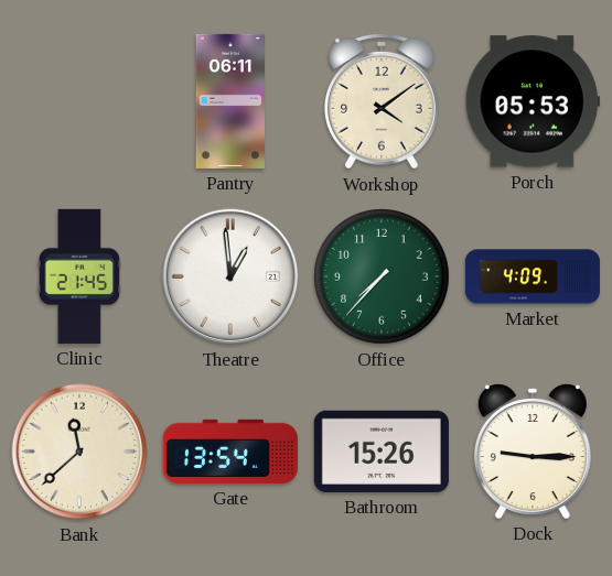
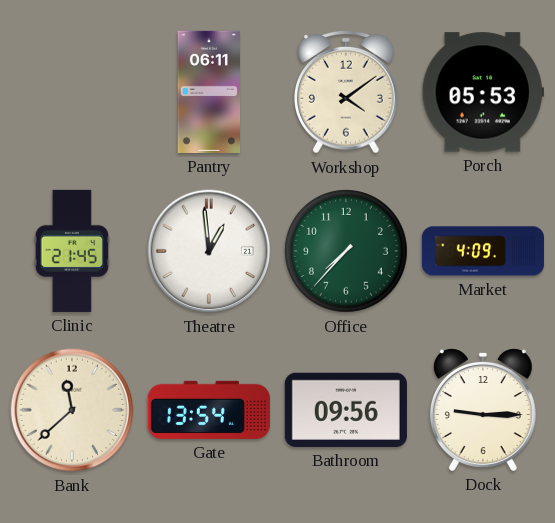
Bathroom: 15:26 -> 09:56
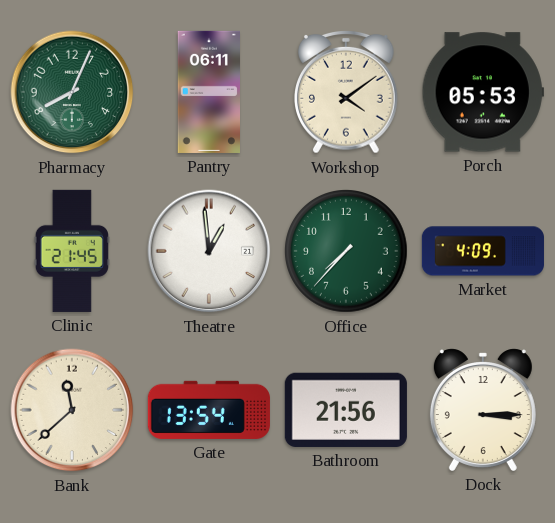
Pharmacy: none -> 8:04
Bathroom: 09:56 -> 21:56
Dock: 9:15 -> 3:15
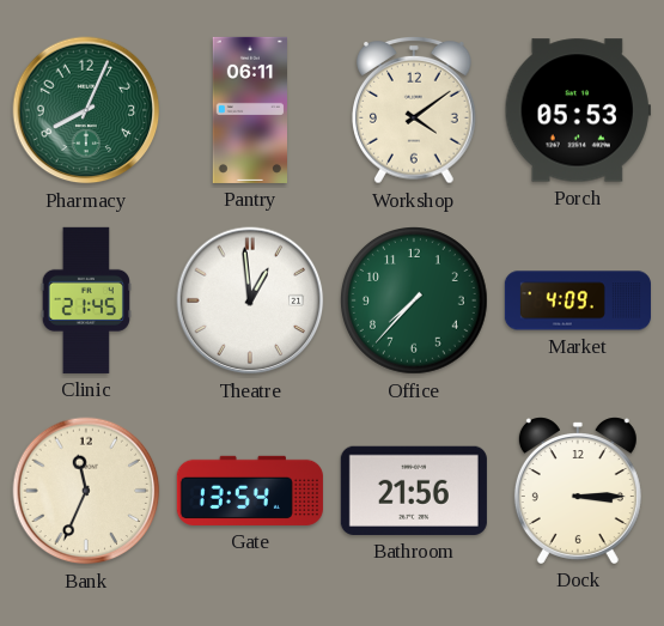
Bank: 11:38 -> 11:34
